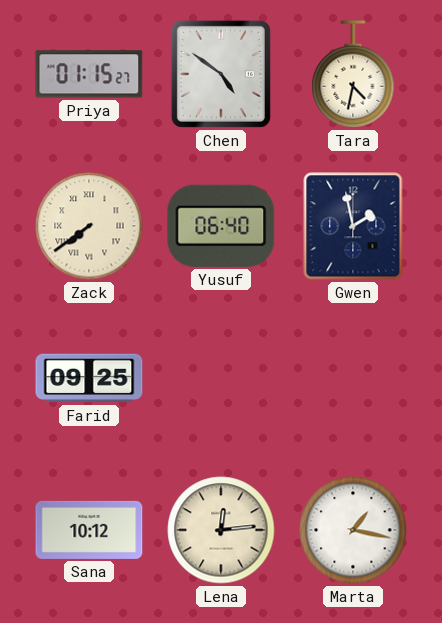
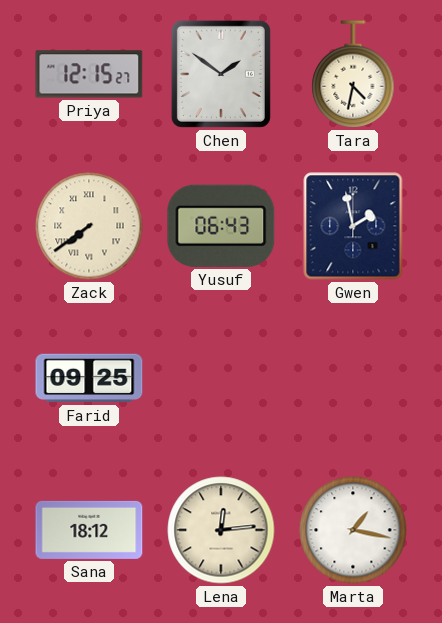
Priya: 01:15 -> 12:15
Chen: 4:51 -> 1:51
Yusuf: 06:40 -> 06:43
Sana: 10:12 -> 18:12
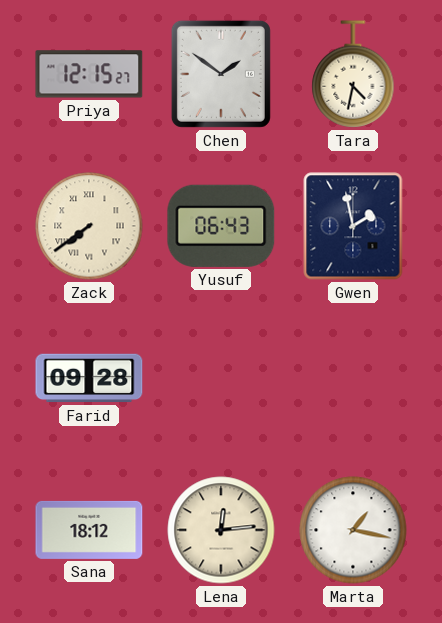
Farid: 09:25 -> 09:28
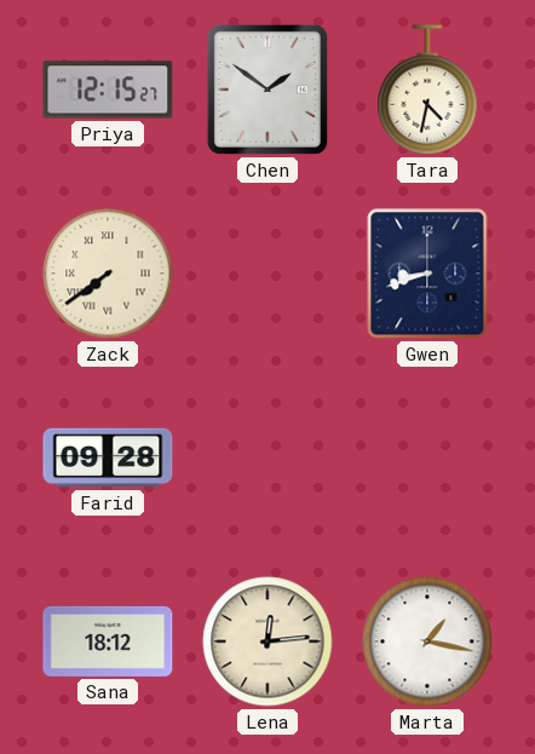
Yusuf: 06:43 -> none
Gwen: 1:58 -> 8:42
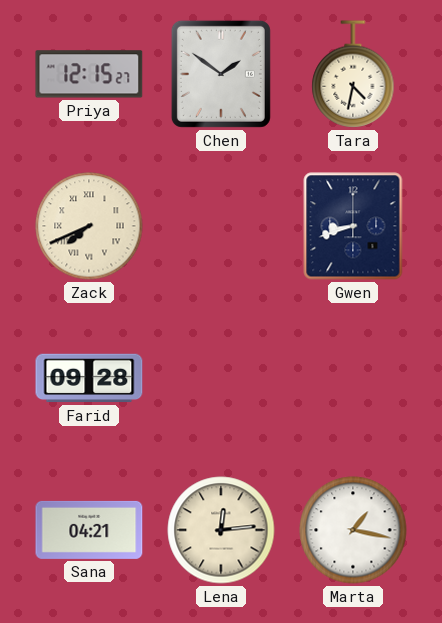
Zack: 7:39 -> 7:41
Sana: 18:12 -> 04:21
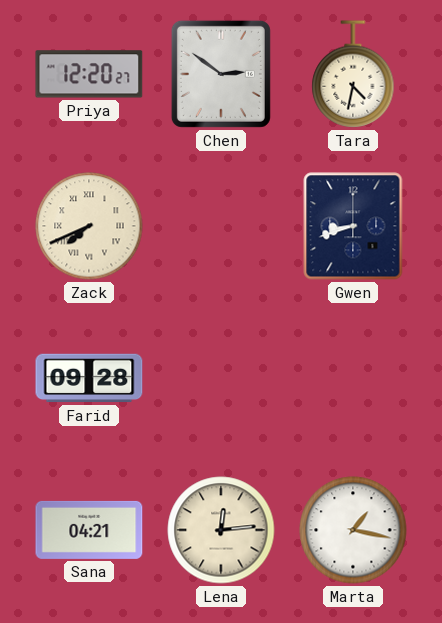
Priya: 12:15 -> 12:20
Chen: 1:51 -> 2:51
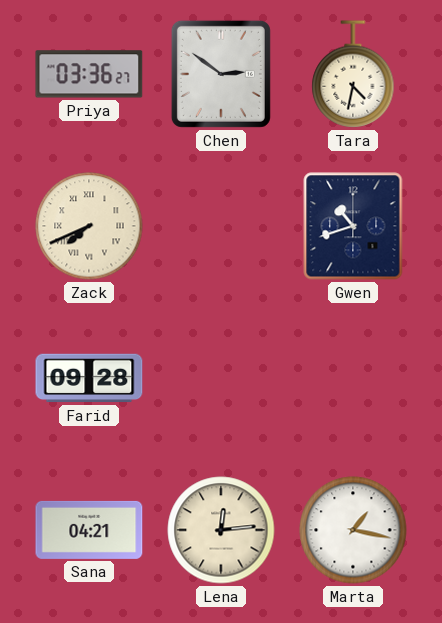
Priya: 12:20 -> 03:36
Gwen: 8:42 -> 10:42
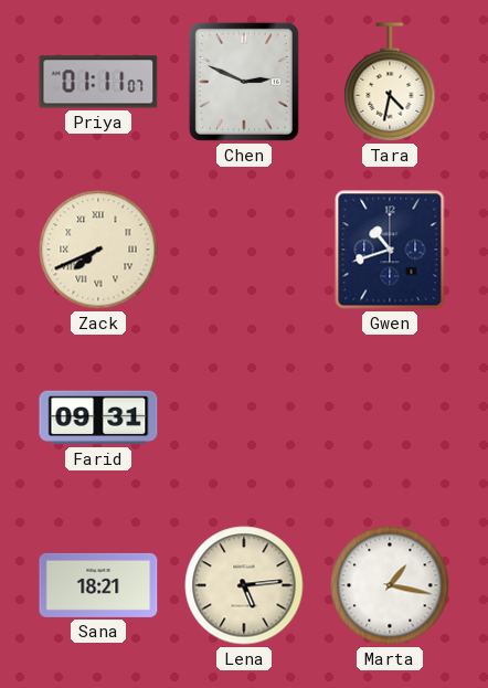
Priya: 03:36 -> 01:11
Chen: 2:51 -> 2:49
Farid: 09:28 -> 09:31
Sana: 04:21 -> 18:21
Lena: 12:14 -> 5:14
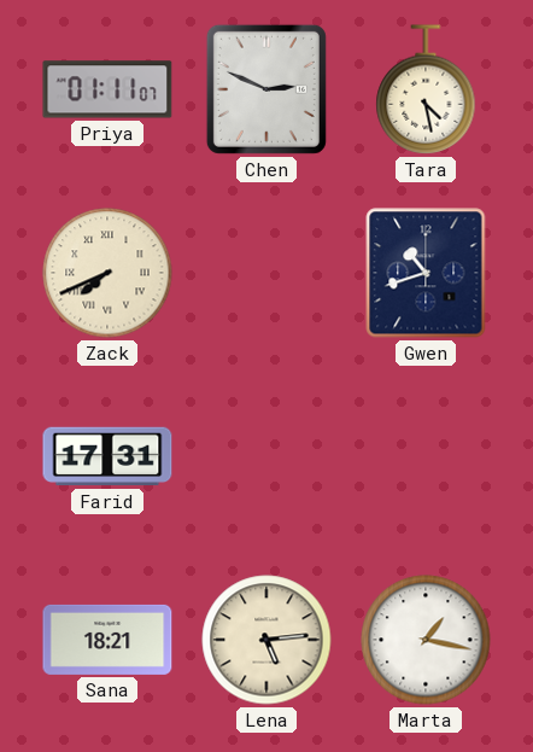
Tara: 4:32 -> 4:28
Farid: 09:31 -> 17:31
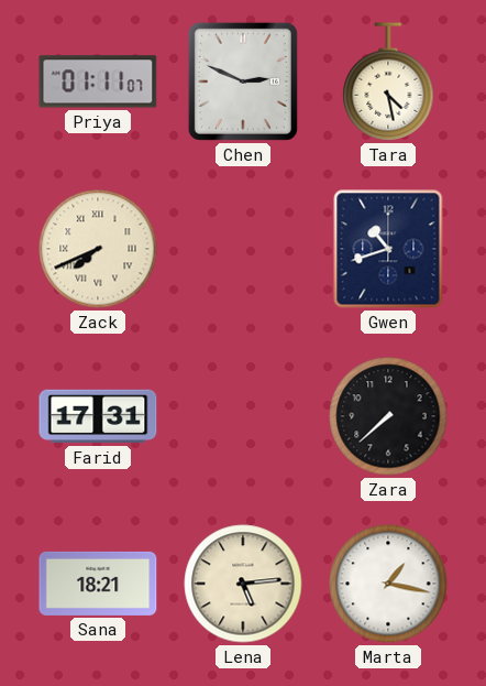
Zara: none -> 7:38
